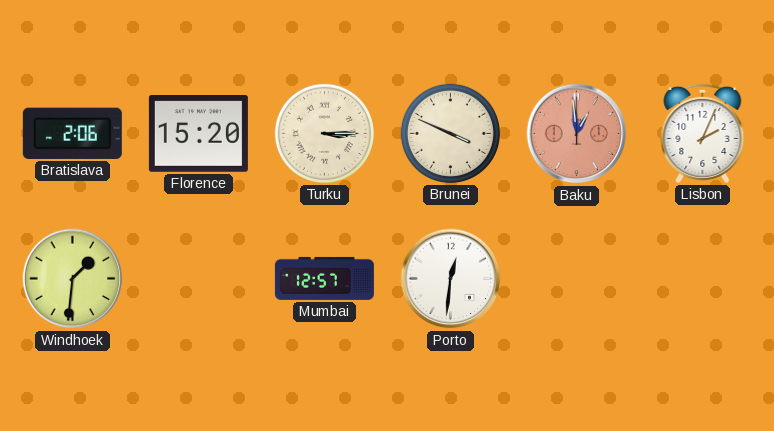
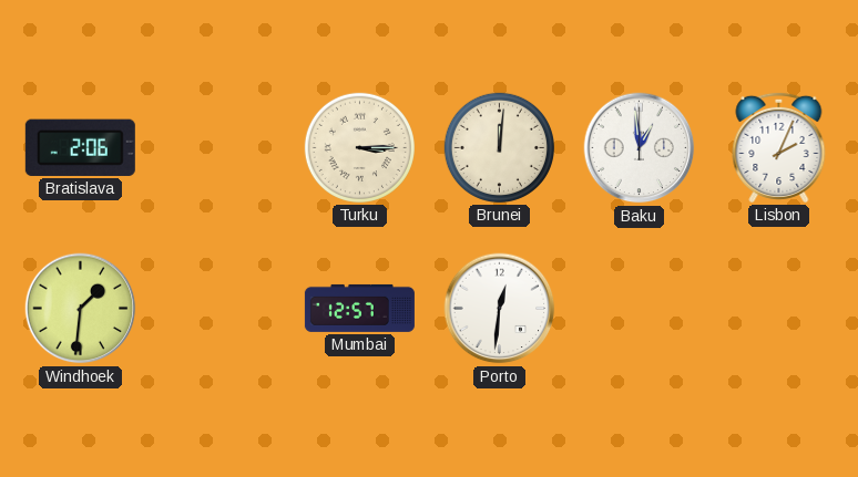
Florence: 15:20 -> none
Brunei: 3:49 -> 12:01
Baku dial: salmon -> white
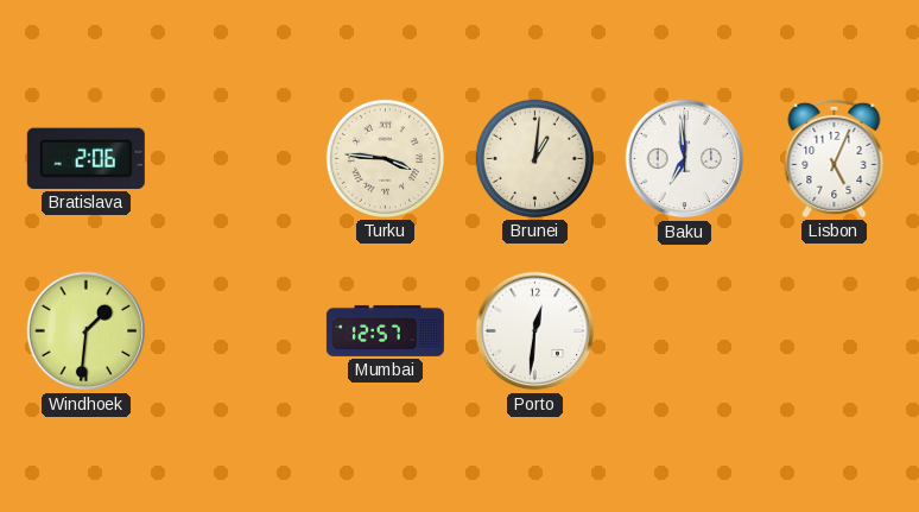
Turku: 3:15 -> 3:46
Brunei: 12:01 -> 1:01
Baku: 12:59 -> 6:59
Lisbon: 2:04 -> 5:04
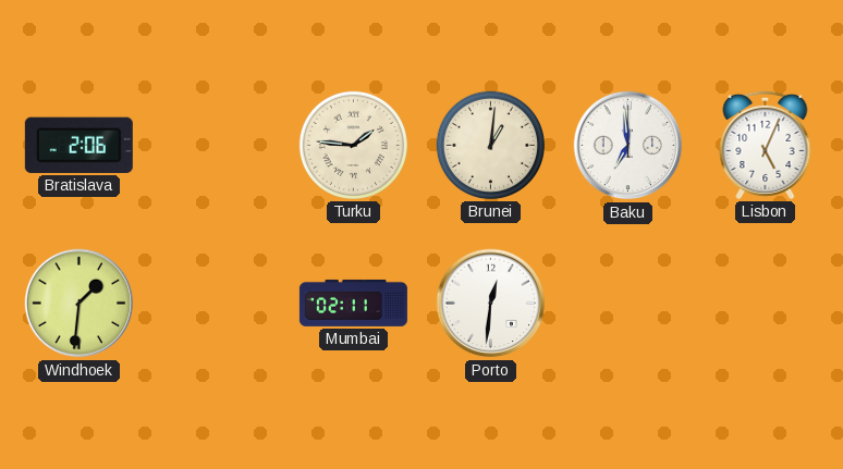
Turku: 3:46 -> 1:46
Mumbai: 12:57 -> 02:11
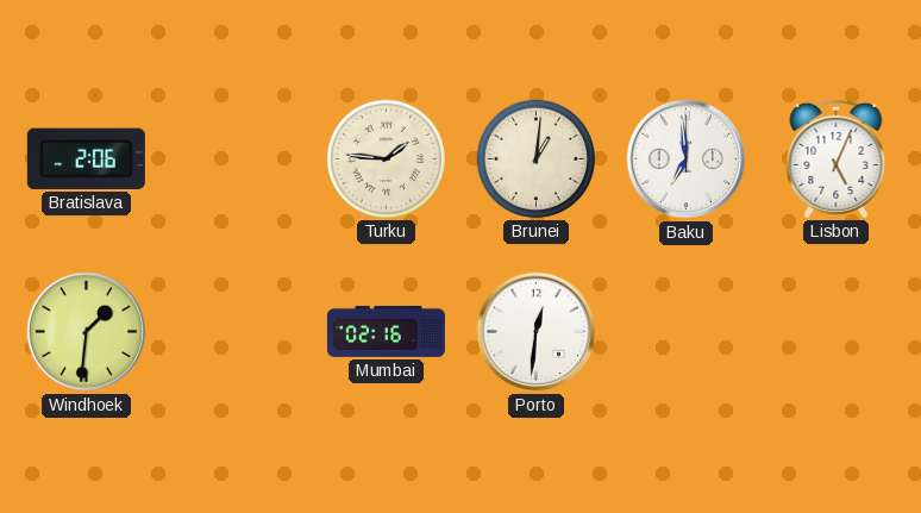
Mumbai: 02:11 -> 02:16
